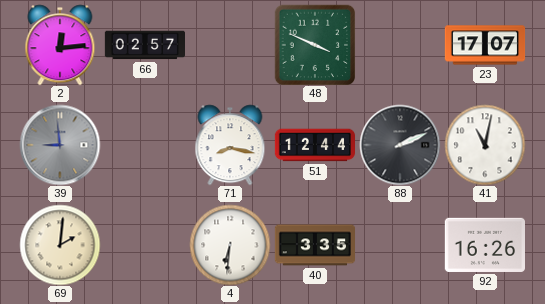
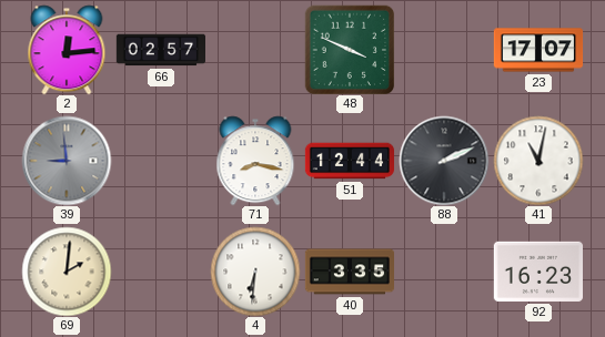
92: 16:26 -> 16:23
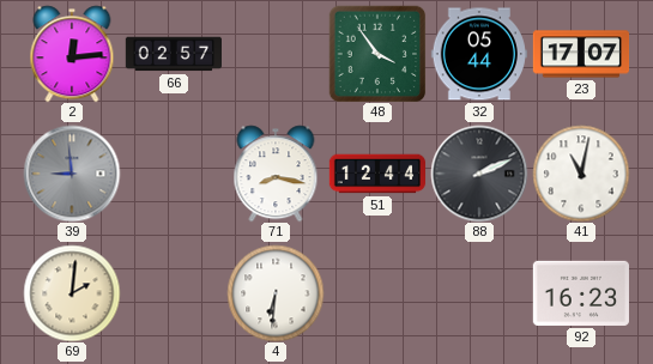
48: 3:49 -> 3:54
32: none -> 05:44
40: 3:35 -> none
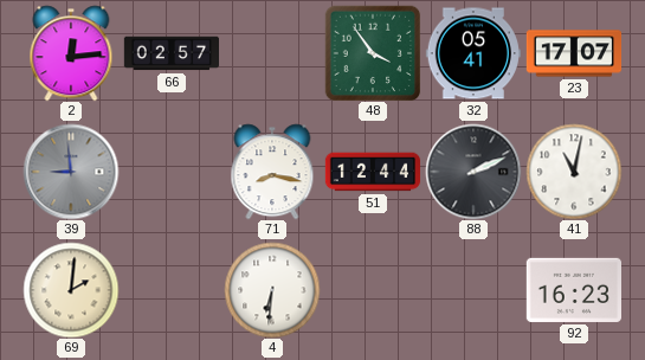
32: 05:44 -> 05:41
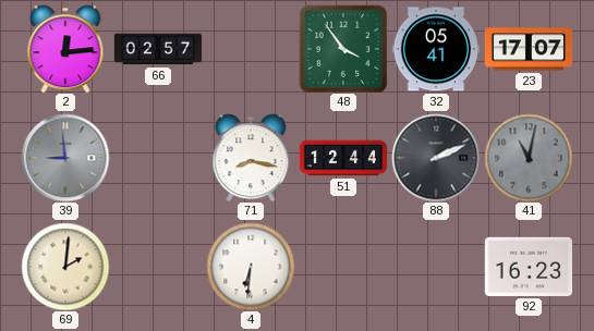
41 dial: white -> grey
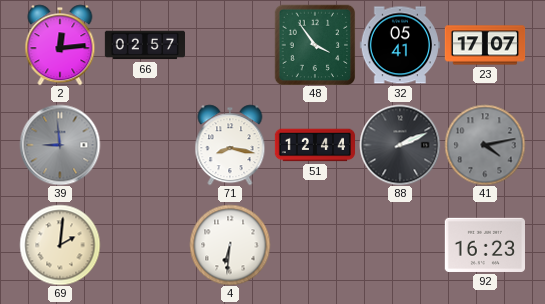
41: 11:02 -> 4:13
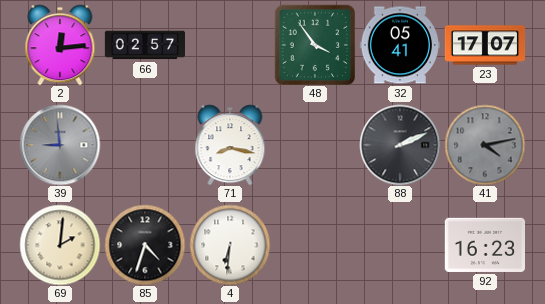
51: 12:44 -> none
85: none -> 4:33
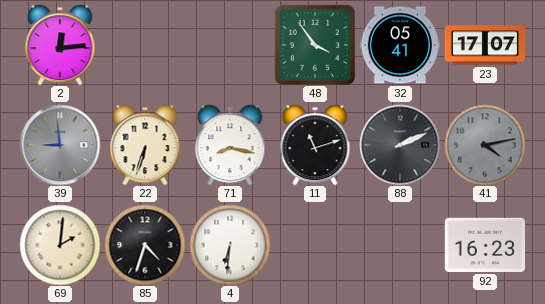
66: 02:57 -> none
22: none -> 6:33
11: none -> 11:12
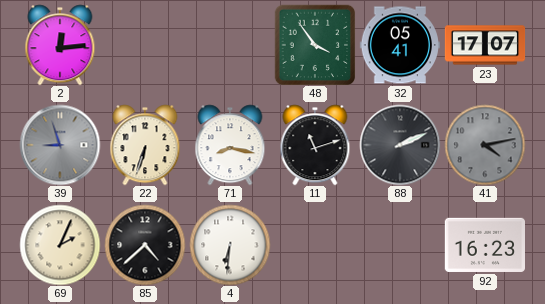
39: 8:59 -> 8:57
69: 2:01 -> 2:04
85: 4:33 -> 4:38
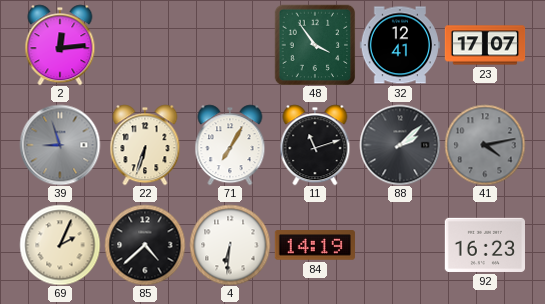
32: 05:41 -> 12:41
71: 8:17 -> 7:05
88: 2:11 -> 2:08
84: none -> 14:19
